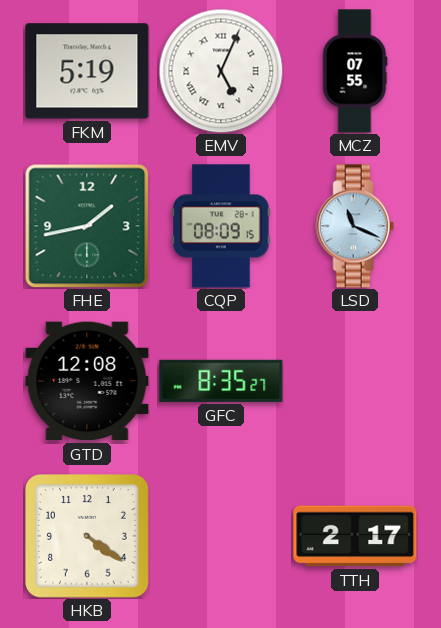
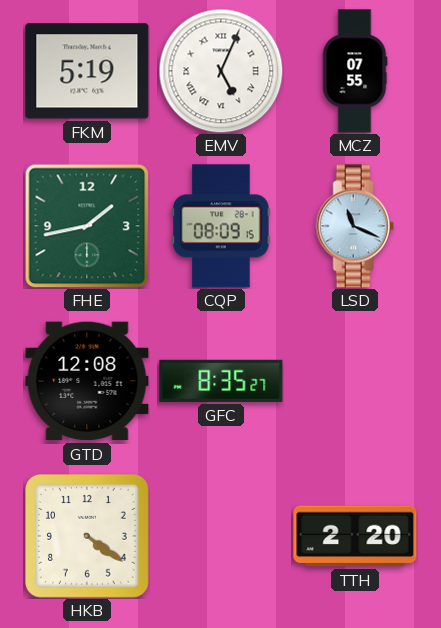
TTH: 2:17 -> 2:20
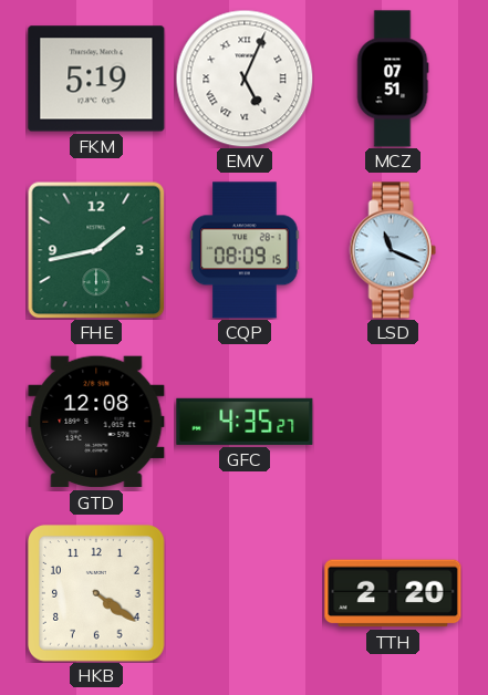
MCZ: 07:55 -> 07:51
GFC: 8:35 -> 4:35
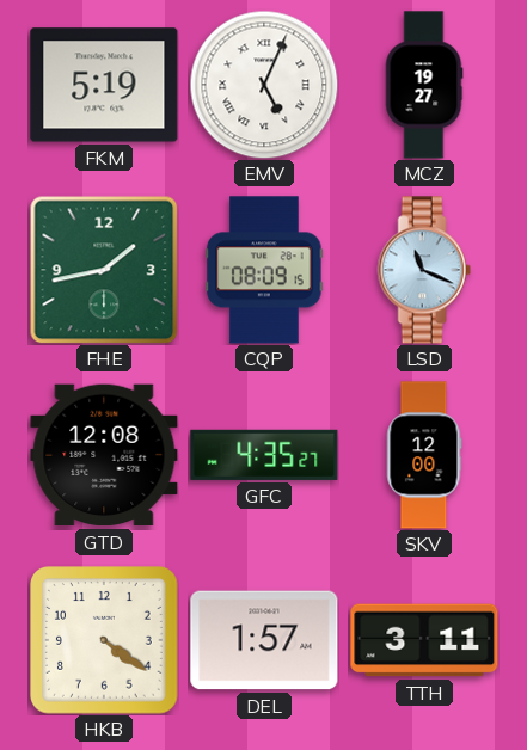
MCZ: 07:51 -> 19:27
SKV: none -> 12:00
DEL: none -> 1:57
TTH: 2:20 -> 3:11
